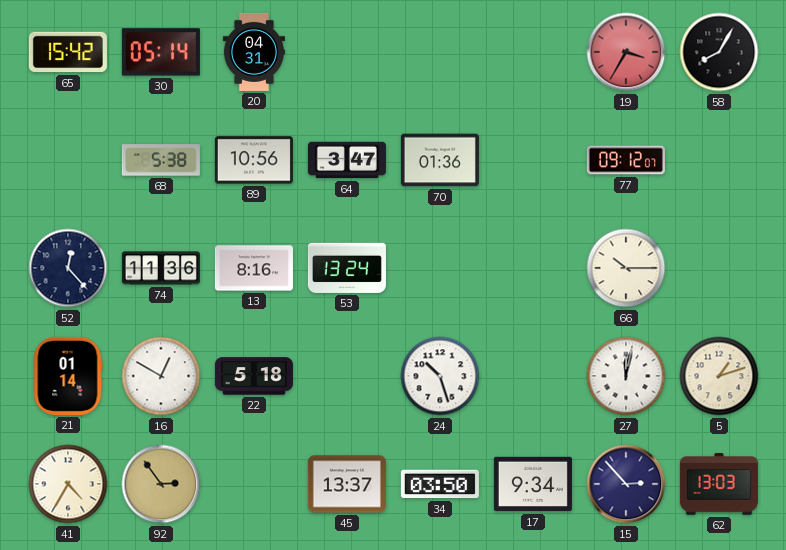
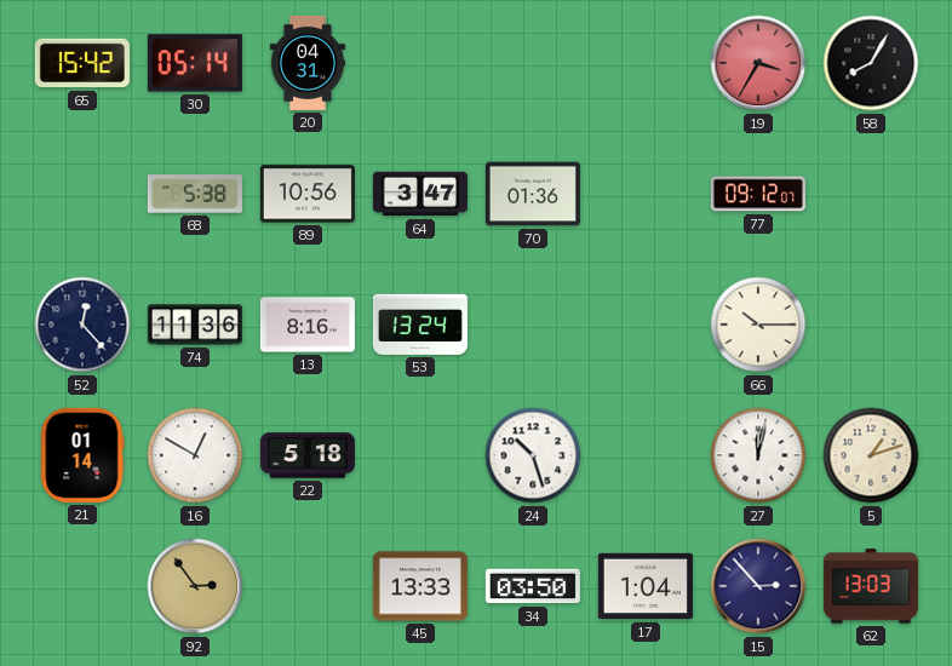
41: 4:35 -> none
45: 13:37 -> 13:33
17: 9:34 -> 1:04
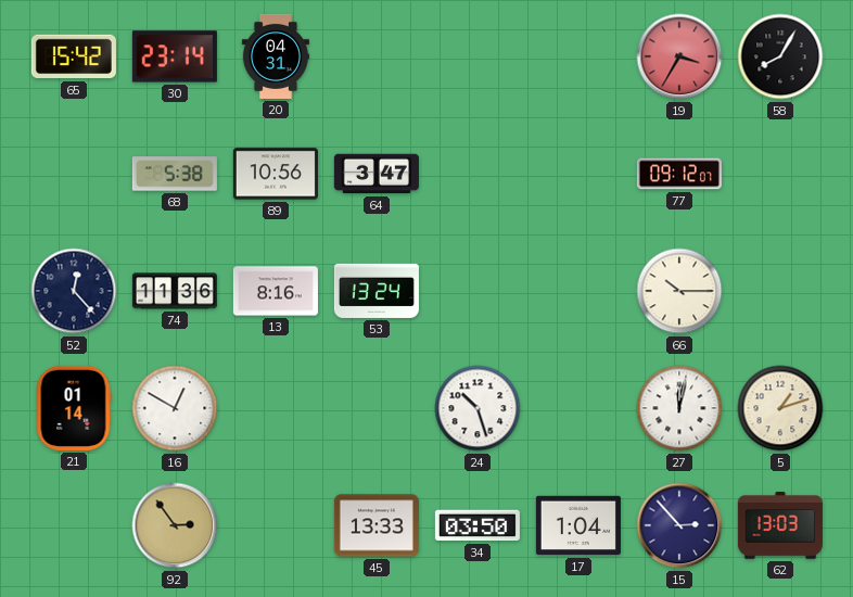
30: 05:14 -> 23:14
70: 01:36 -> none
22: 5:18 -> none
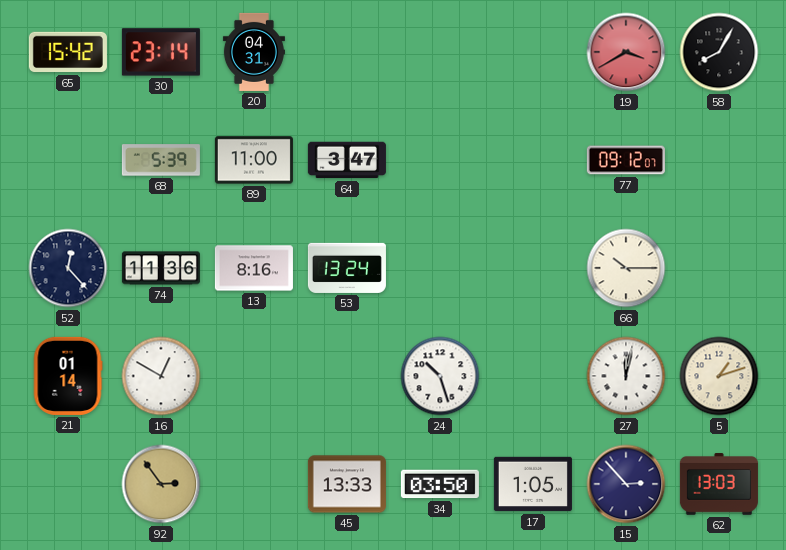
19: 3:35 -> 3:40
68: 5:38 -> 5:39
89: 10:56 -> 11:00
17: 1:04 -> 1:05
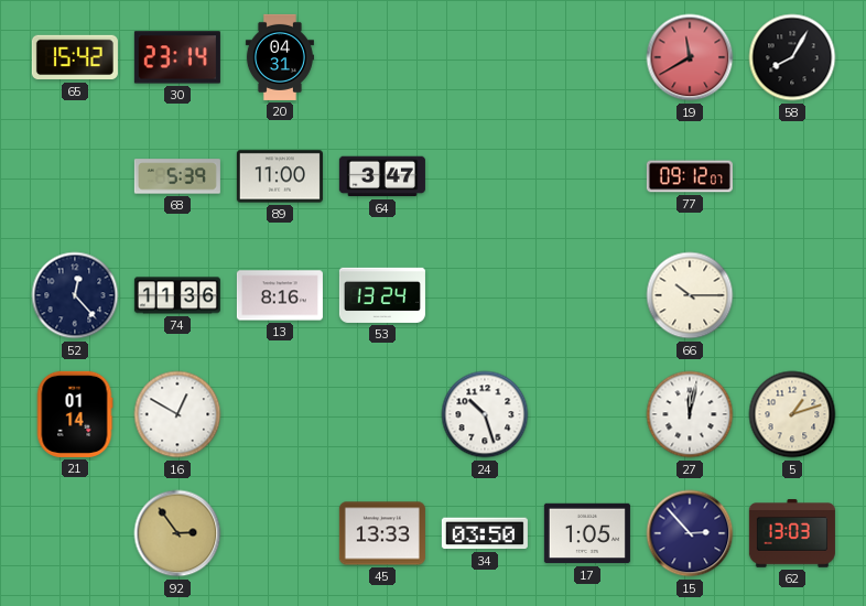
19: 3:40 -> 11:40
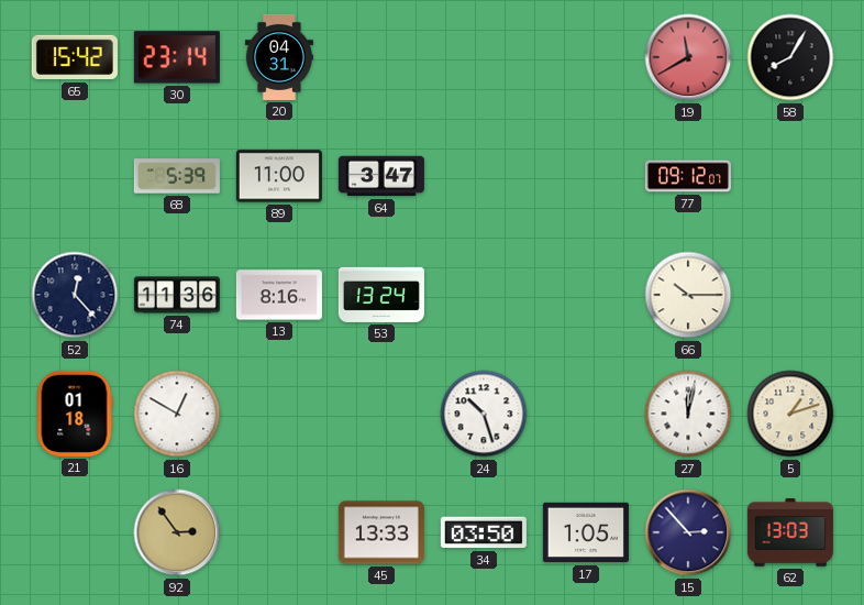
21: 01:14 -> 01:18
